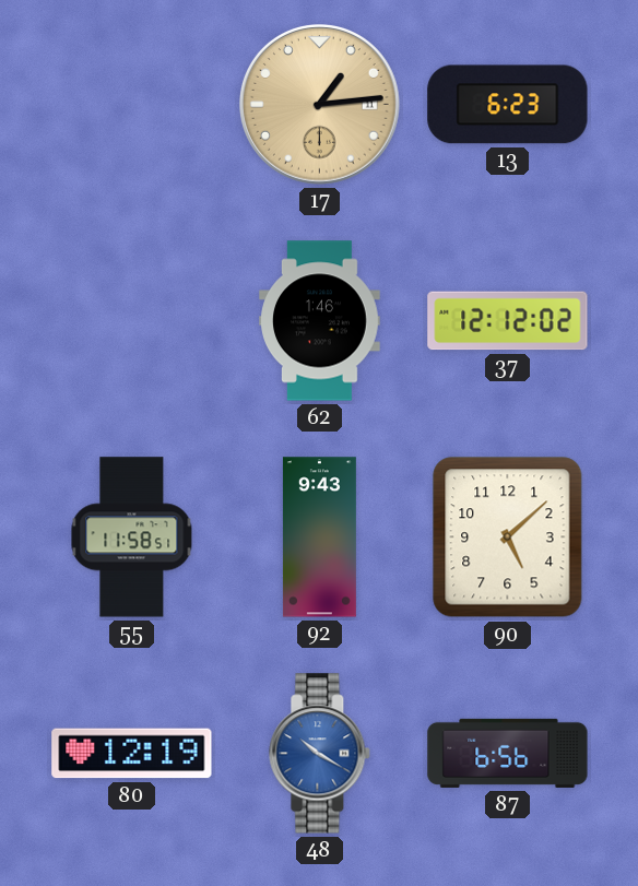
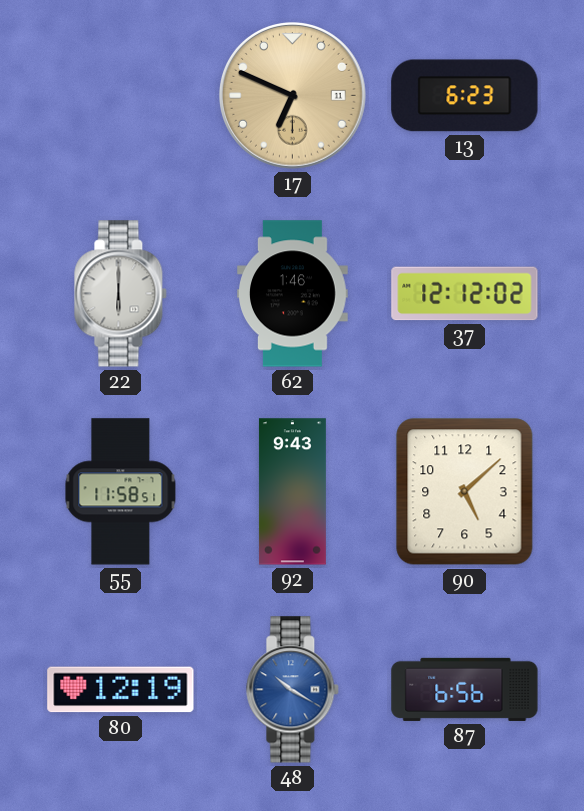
17: 1:14 -> 6:49
22: none -> 6:00
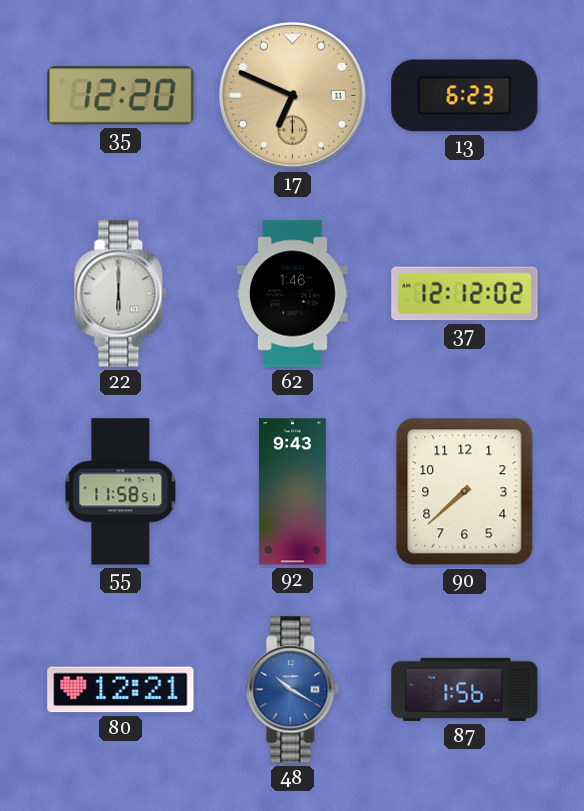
35: none -> 12:20
90: 5:08 -> 7:38
80: 12:19 -> 12:21
87: 6:56 -> 1:56
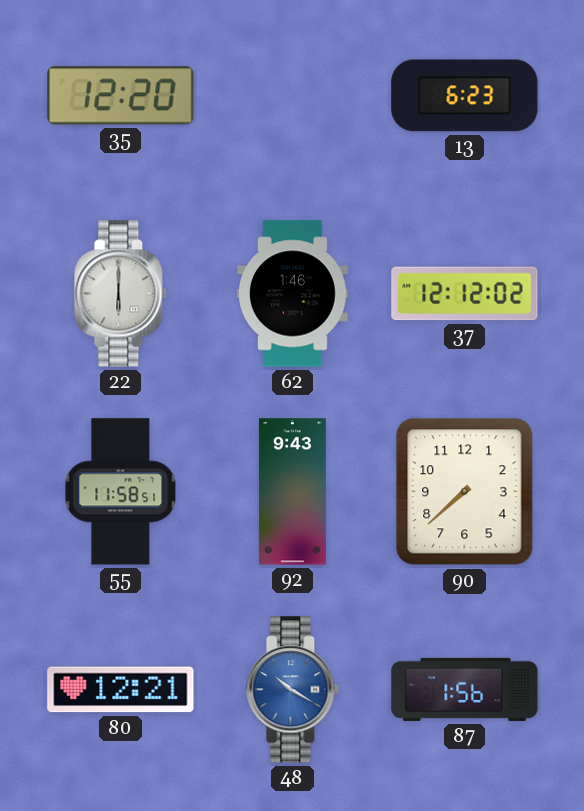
17: 6:49 -> none
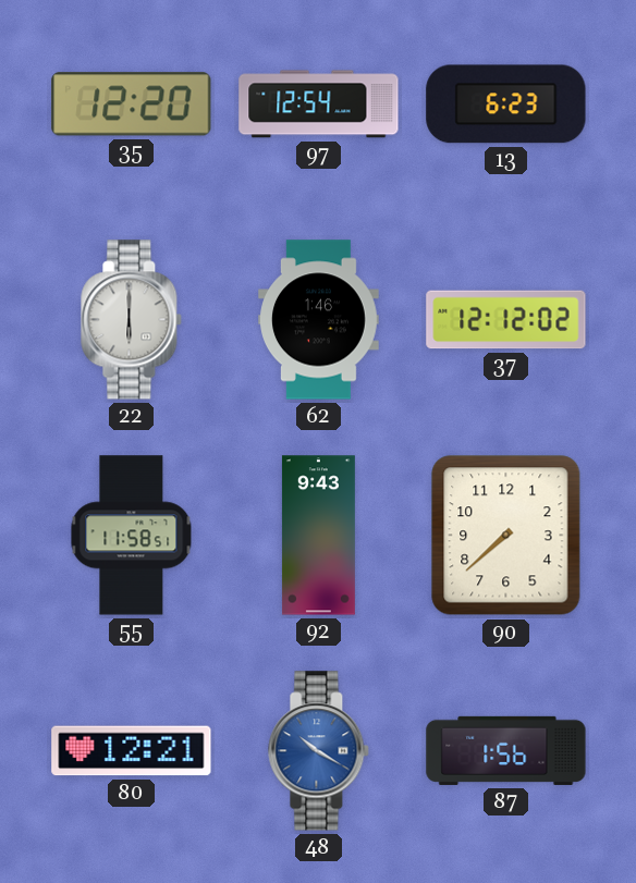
97: none -> 12:54
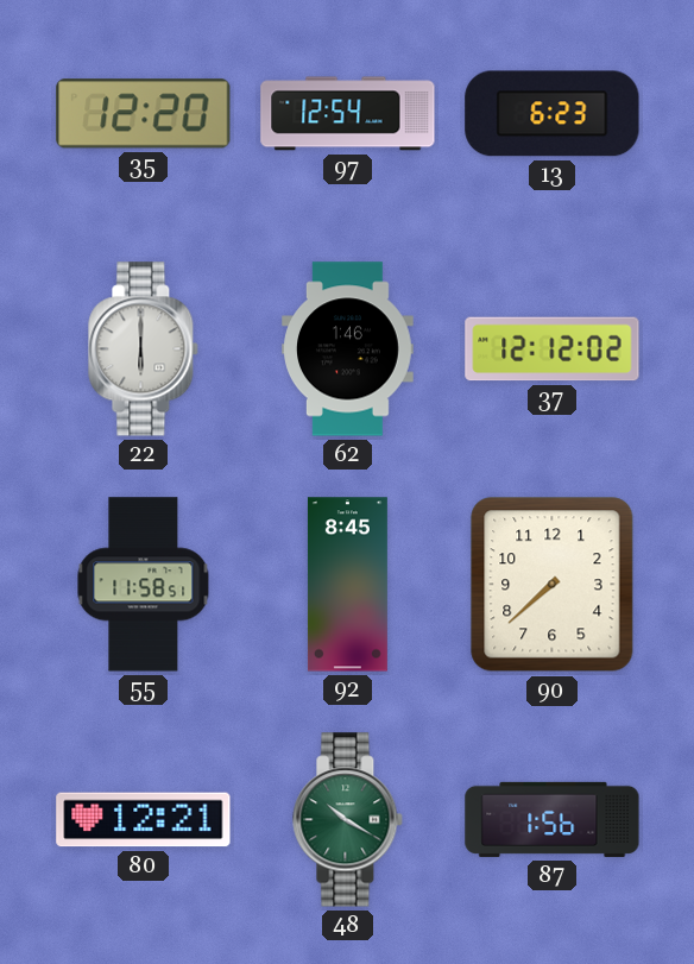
92: 9:43 -> 8:45
48 dial: blue -> green
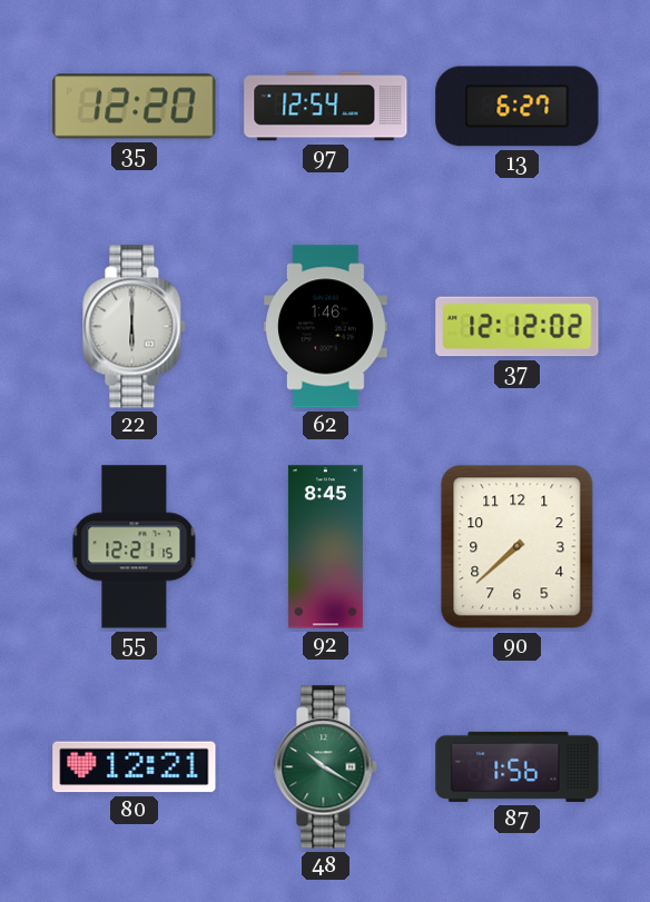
13: 6:23 -> 6:27
55: 11:58 -> 12:21
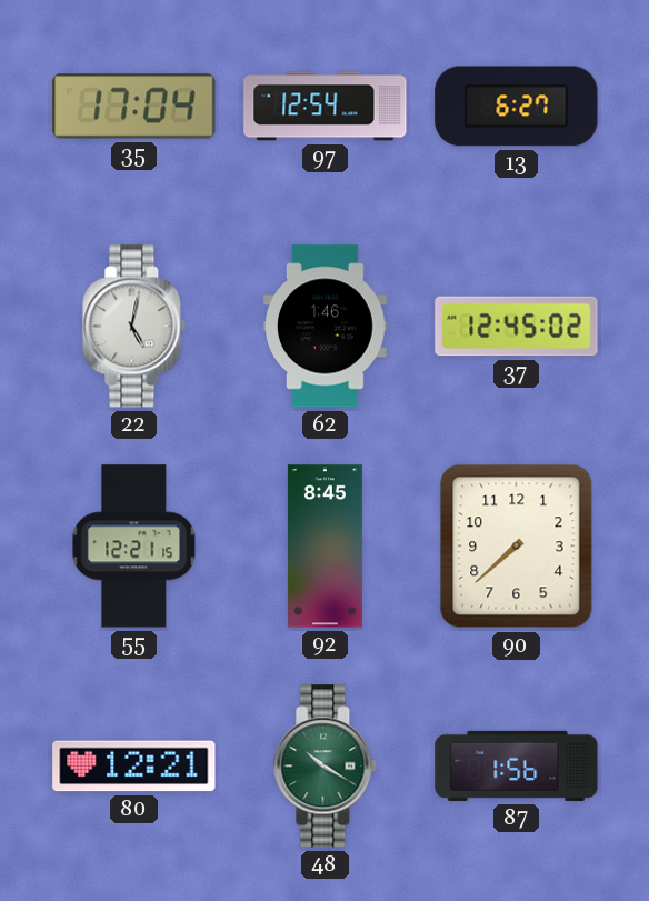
35: 12:20 -> 17:04
22: 6:00 -> 5:02
37: 12:12 -> 12:45
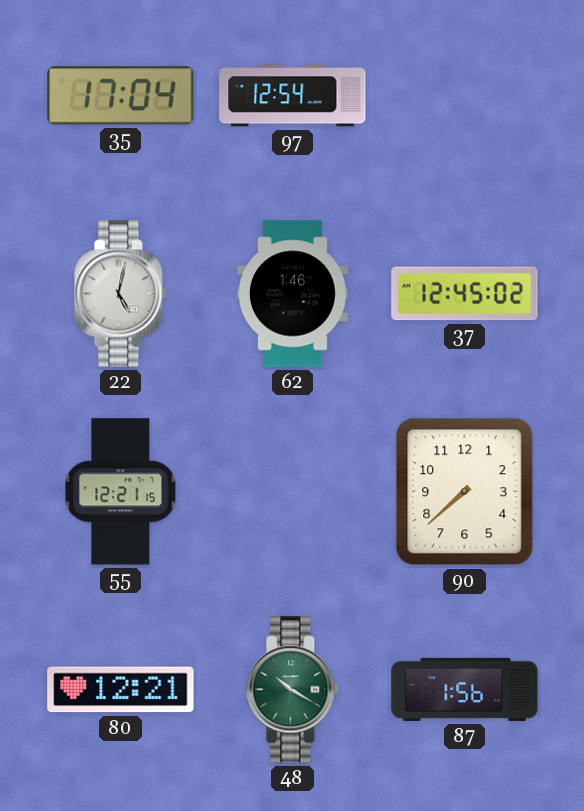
13: 6:27 -> none
92: 8:45 -> none
